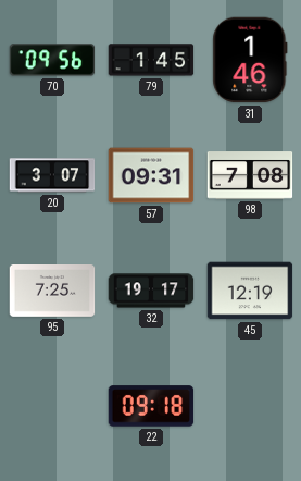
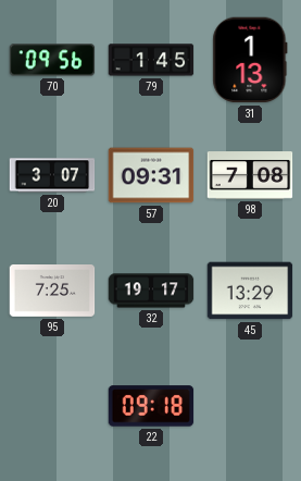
31: 1:46 -> 1:13
45: 12:19 -> 13:29
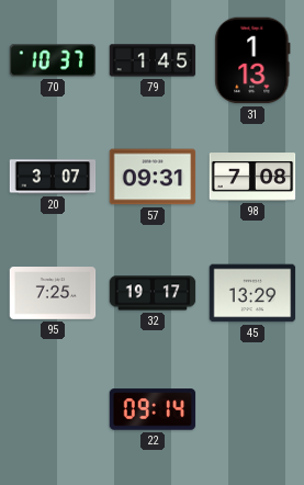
70: 09:56 -> 10:37
22: 09:18 -> 09:14
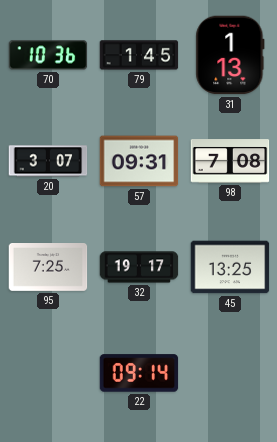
70: 10:37 -> 10:36
45: 13:29 -> 13:25
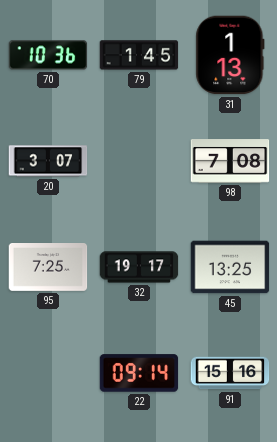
57: 09:31 -> none
91: none -> 15:16
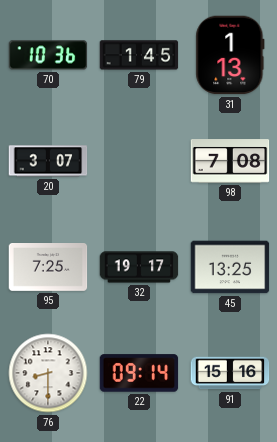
76: none -> 8:30
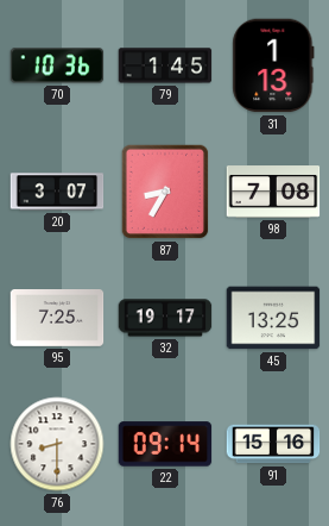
87: none -> 8:35
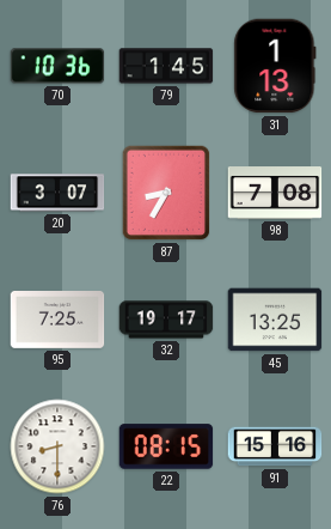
22: 09:14 -> 08:15
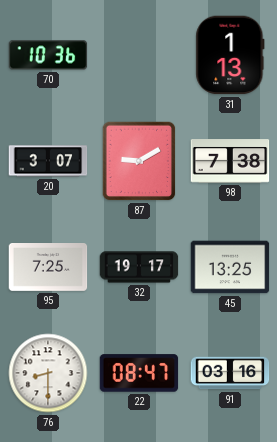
79: 1:45 -> none
87: 8:35 -> 9:10
98: 7:08 -> 7:38
22: 08:15 -> 08:47
91: 15:16 -> 03:16
